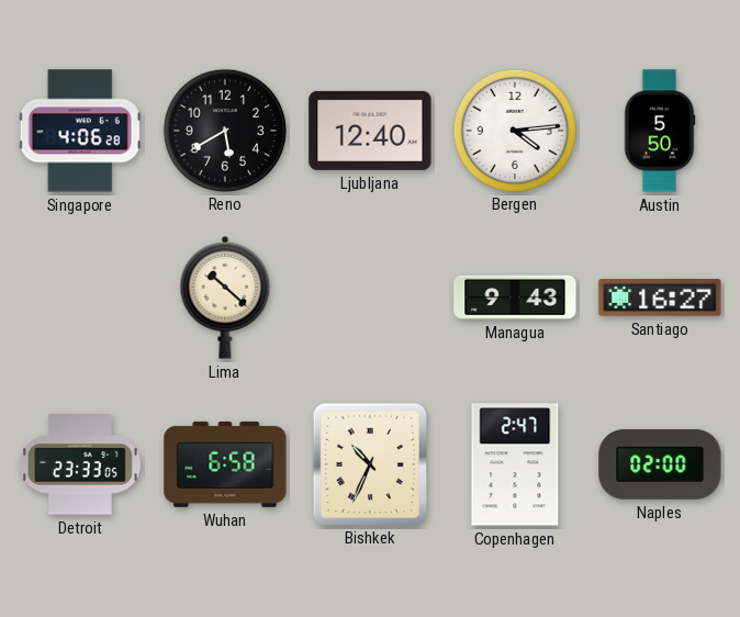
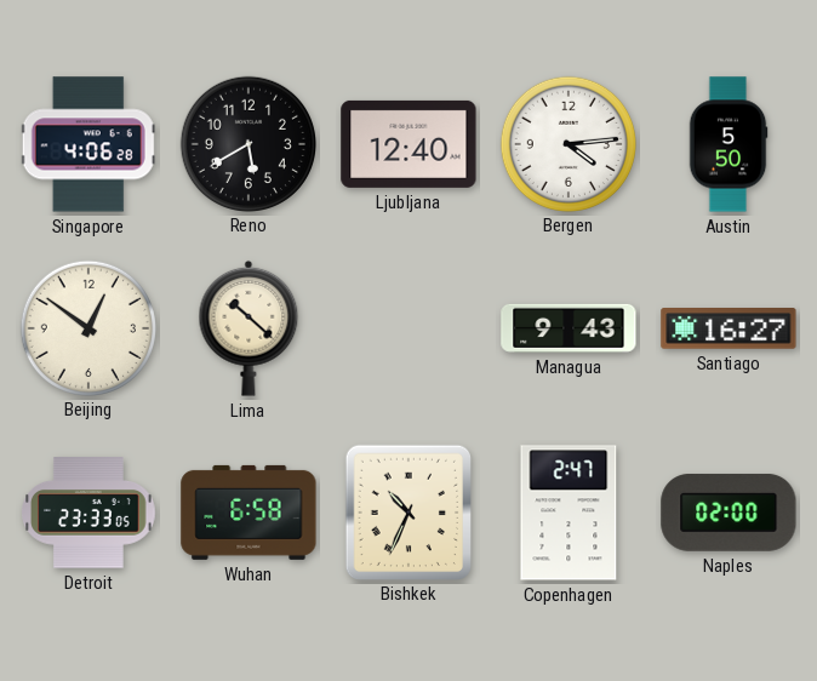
Beijing: none -> 12:51
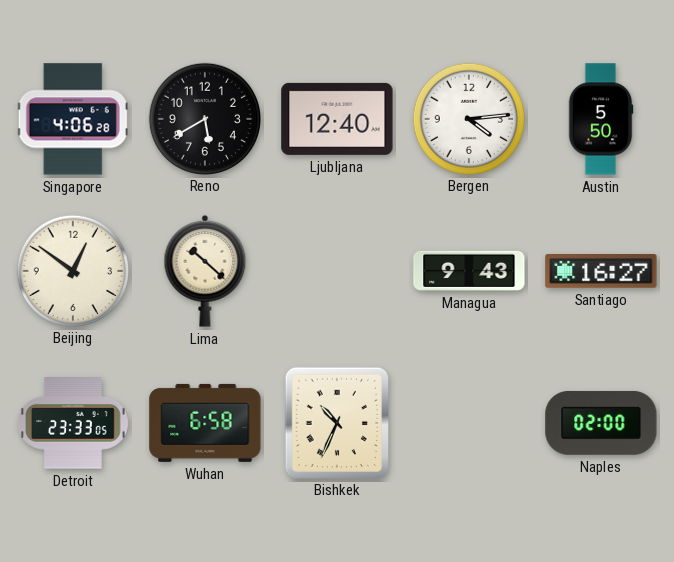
Copenhagen: 2:47 -> none
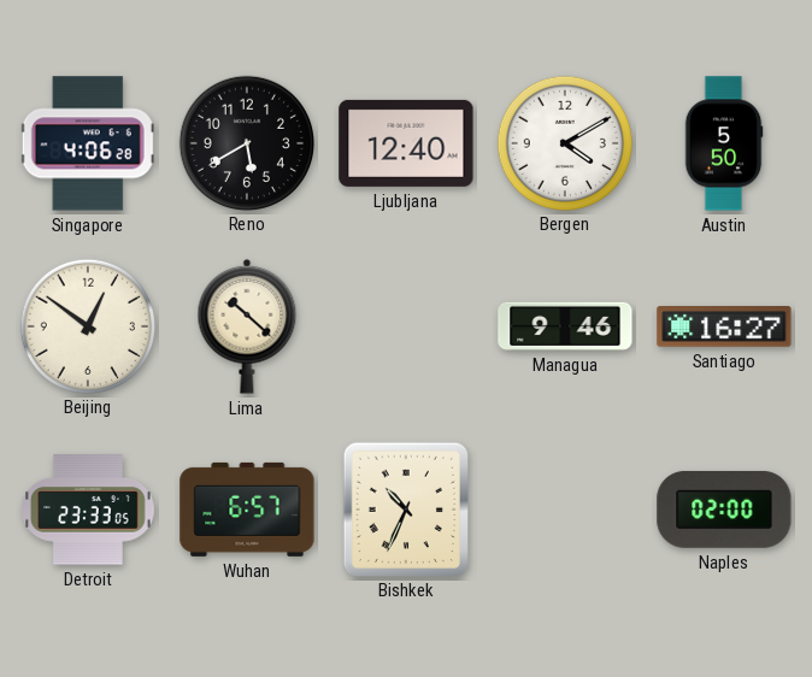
Bergen: 4:14 -> 4:10
Managua: 9:43 -> 9:46
Wuhan: 6:58 -> 6:57
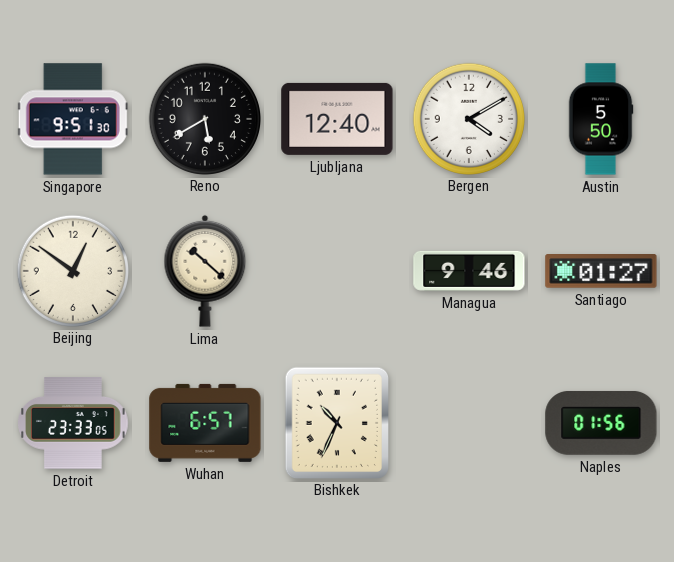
Singapore: 4:06 -> 9:51
Santiago: 16:27 -> 01:27
Naples: 02:00 -> 01:56
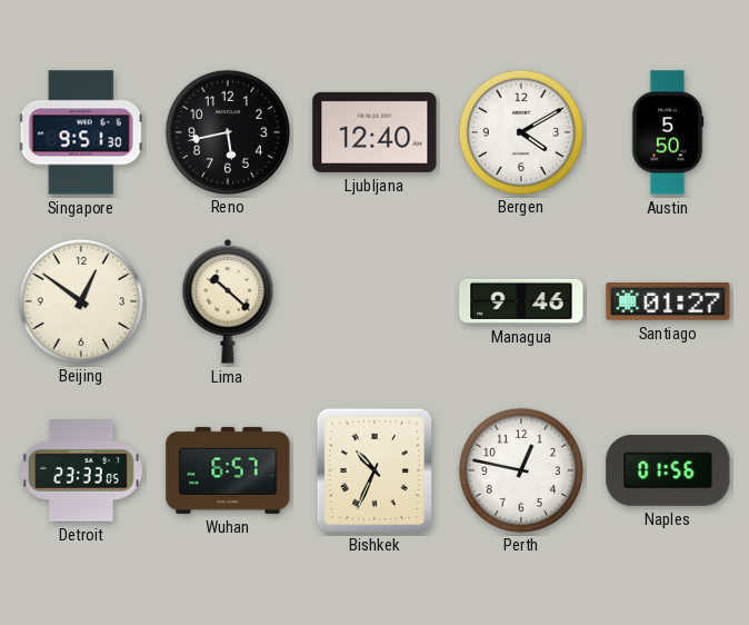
Reno: 5:40 -> 5:43
Perth: none -> 12:47
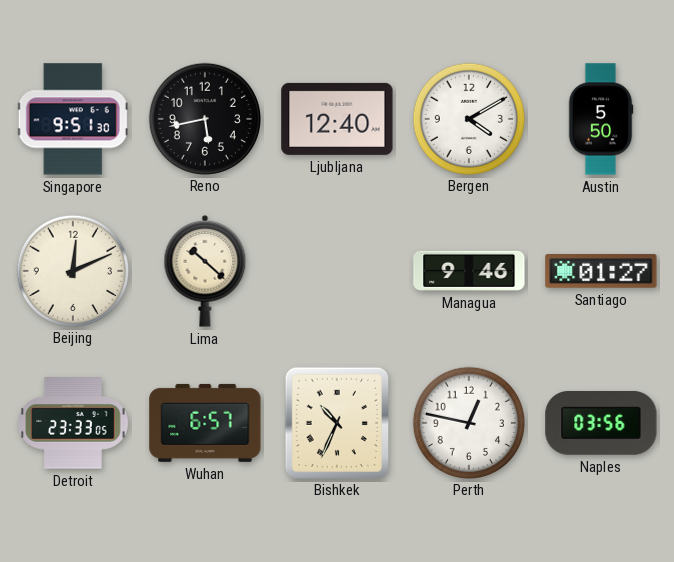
Beijing: 12:51 -> 12:11
Naples: 01:56 -> 03:56
